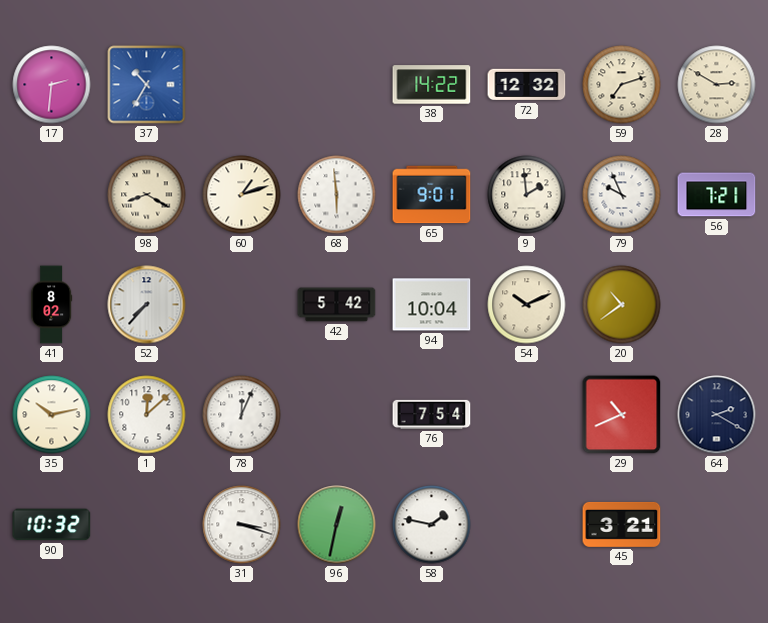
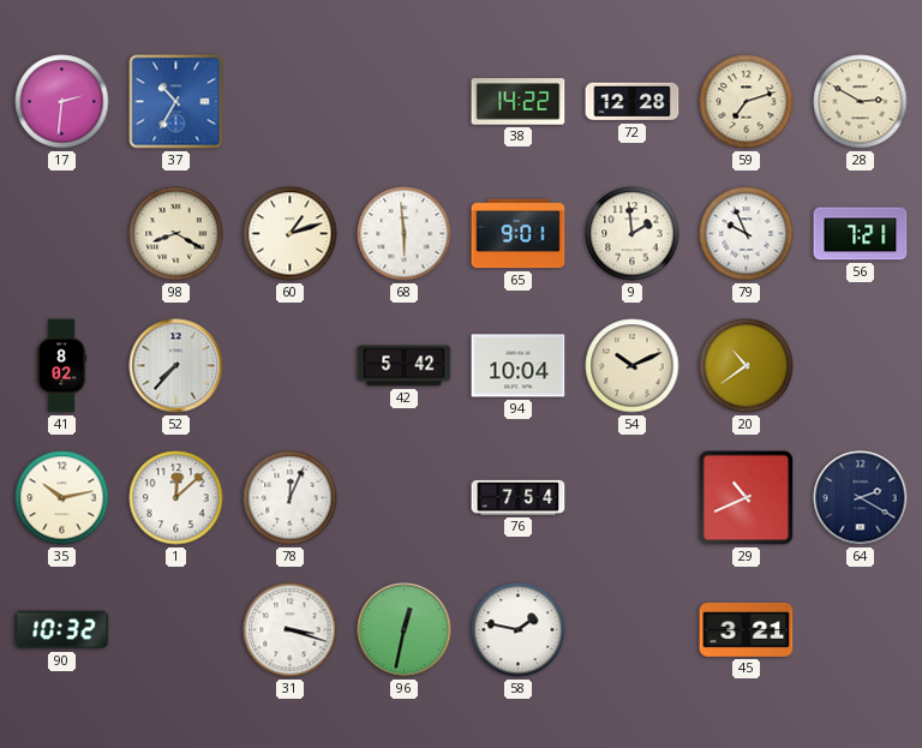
72: 12:32 -> 12:28
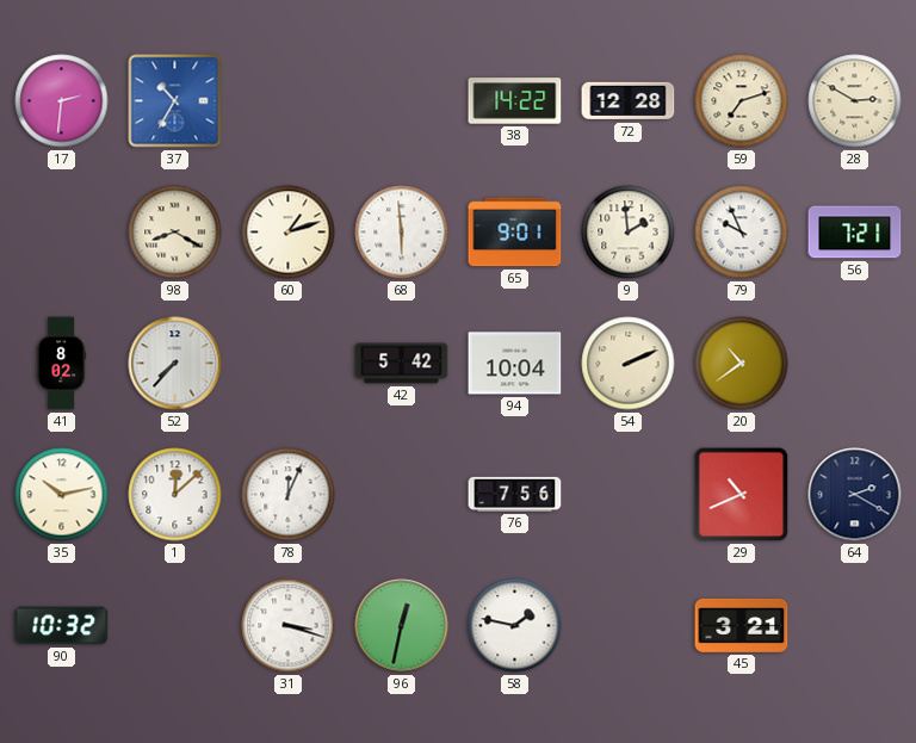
54: 10:11 -> 2:11
76: 7:54 -> 7:56
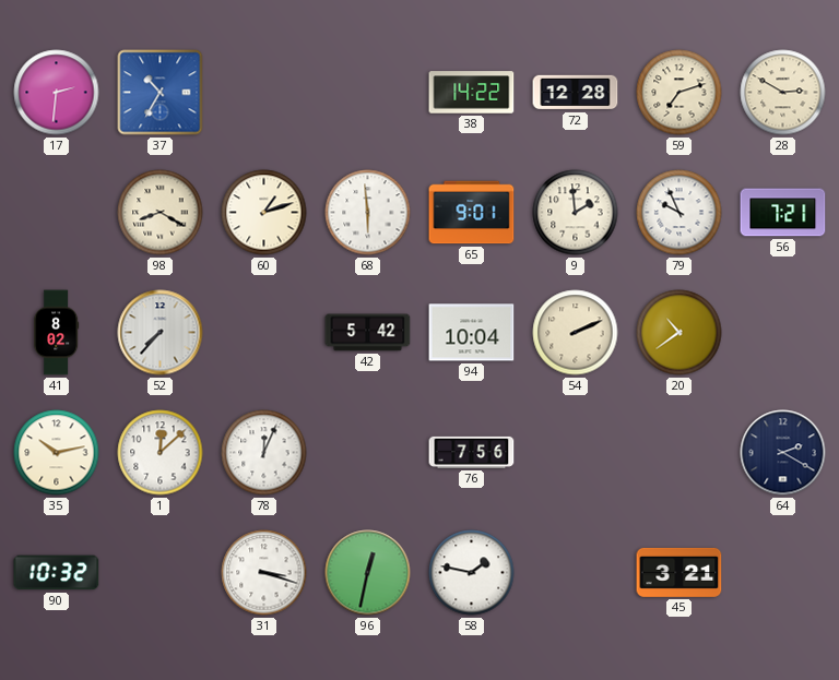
29: 10:41 -> none
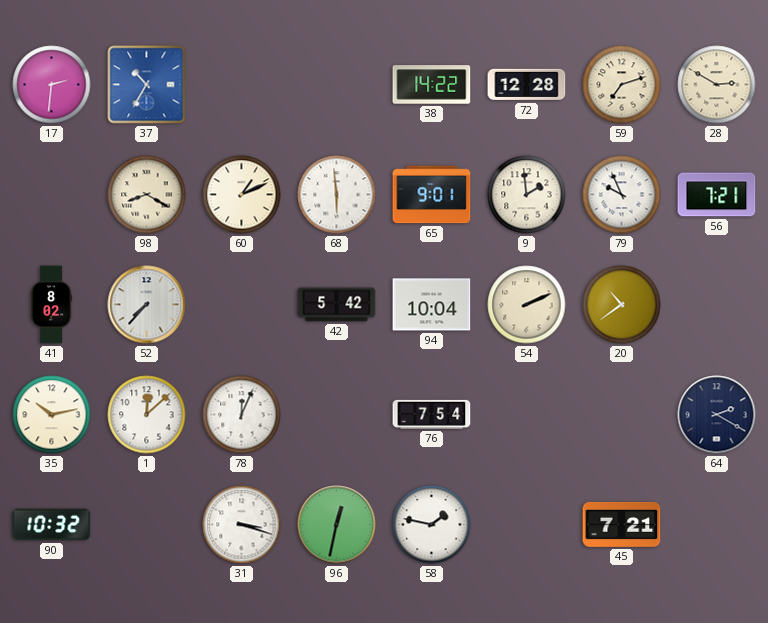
60: 1:12 -> 1:11
76: 7:56 -> 7:54
45: 3:21 -> 7:21
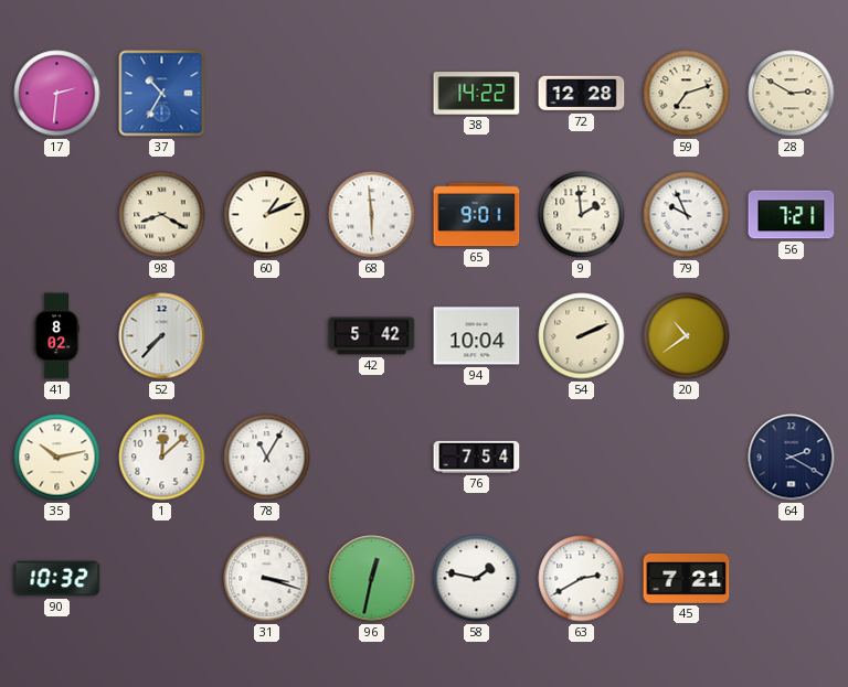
78: 12:04 -> 11:05
63: none -> 2:40
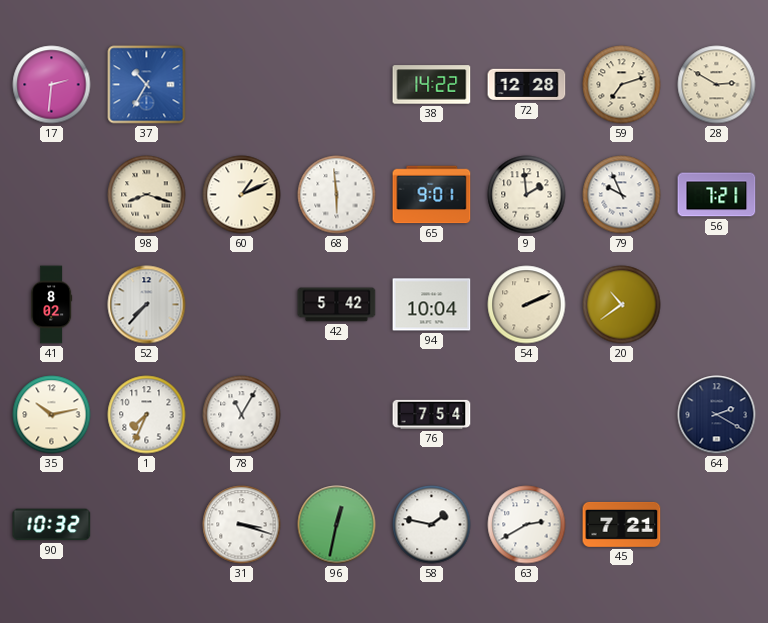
98: 8:20 -> 8:18
1: 12:08 -> 7:34
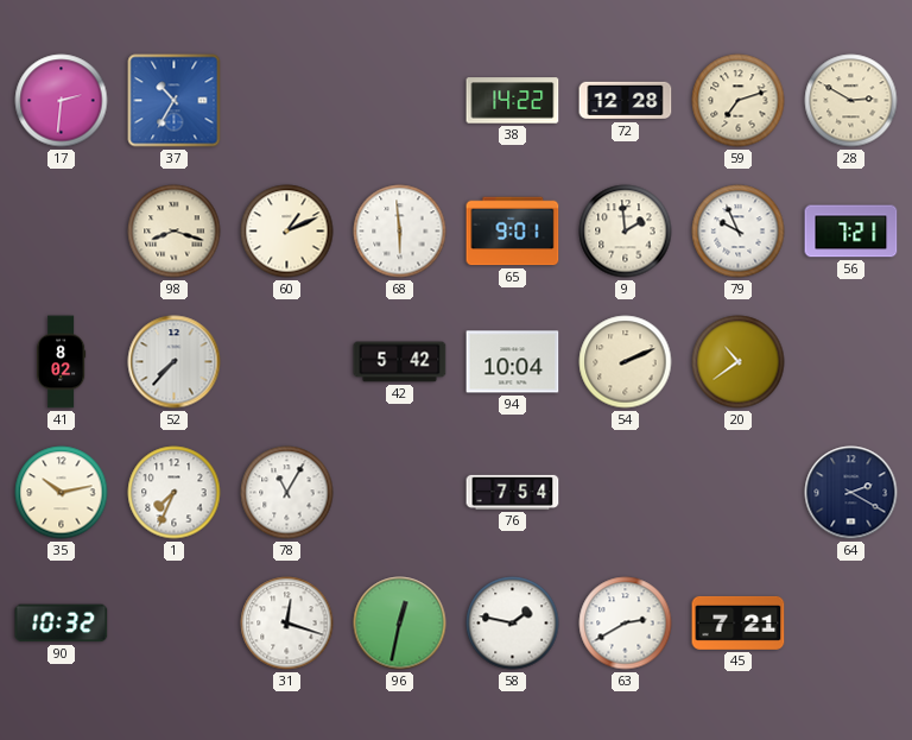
31: 3:18 -> 12:18
